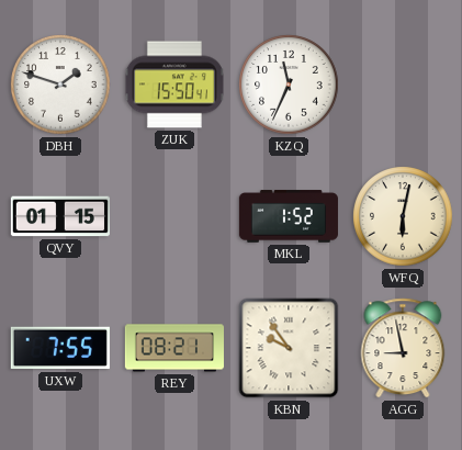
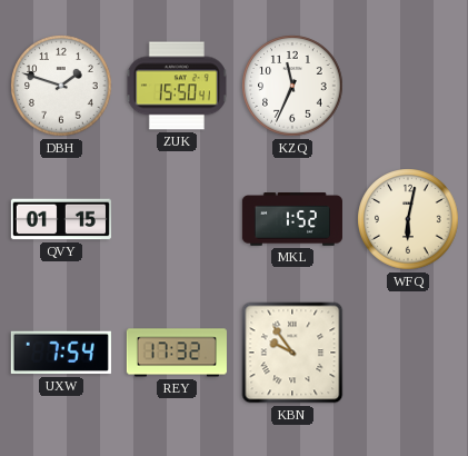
UXW: 7:55 -> 7:54
REY: 08:21 -> 17:32
AGG: 8:58 -> none
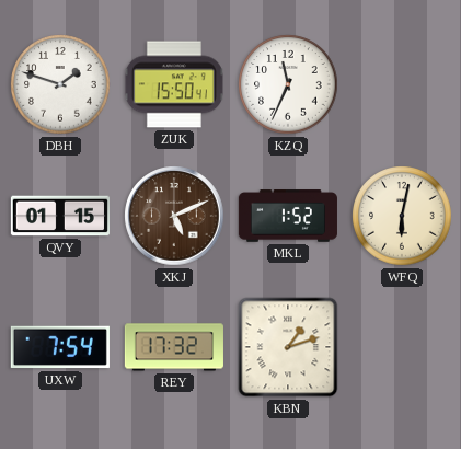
XKJ: none -> 5:11
KBN: 9:54 -> 1:12
